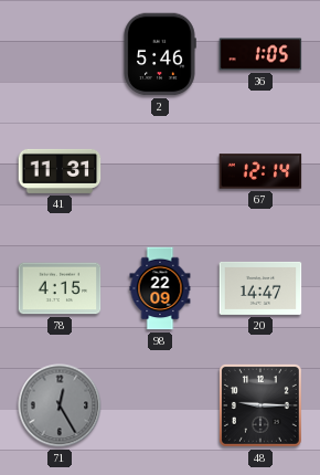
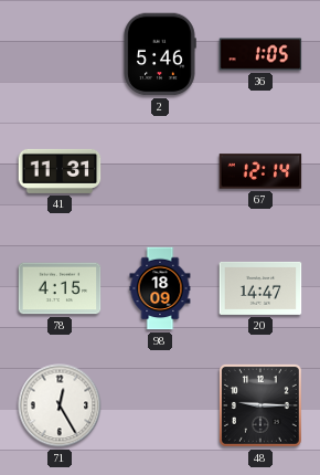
98: 22:09 -> 18:09
71 dial: grey -> white
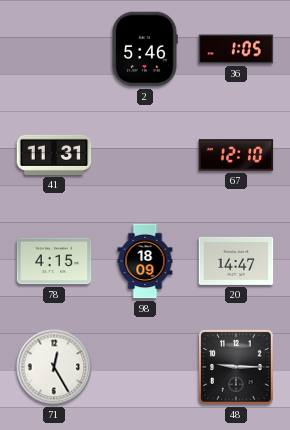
67: 12:14 -> 12:10
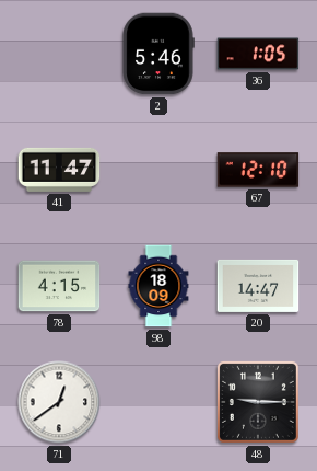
41: 11:31 -> 11:47
71: 12:25 -> 12:39
